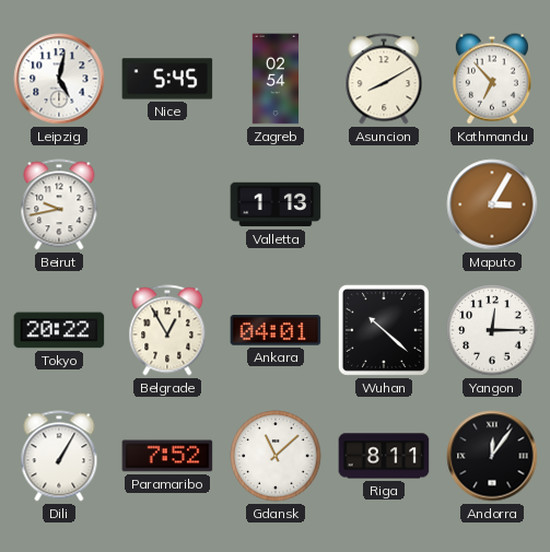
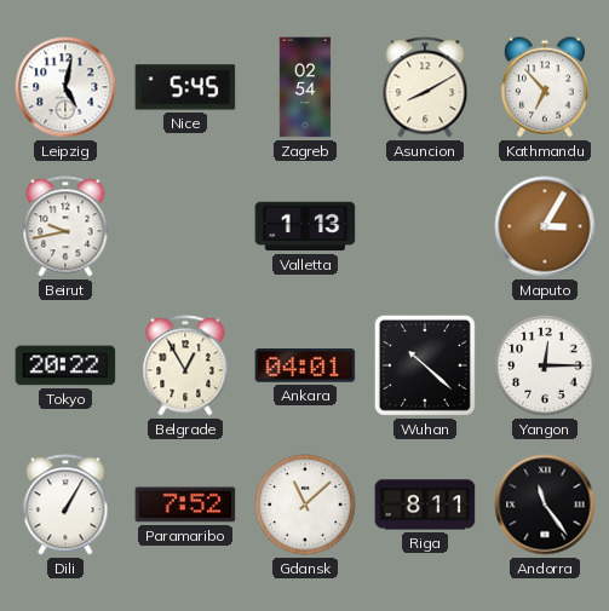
Andorra: 12:06 -> 11:24
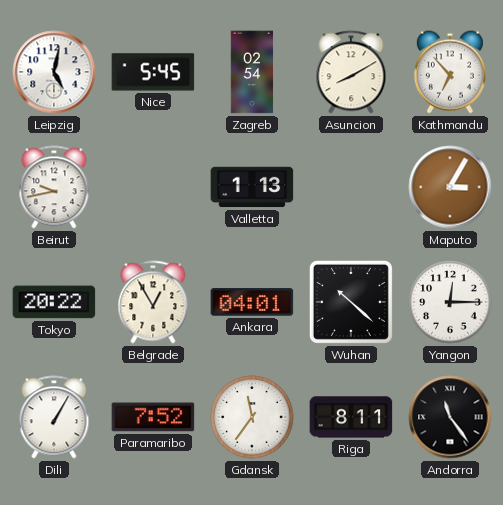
Gdansk: 11:08 -> 11:36
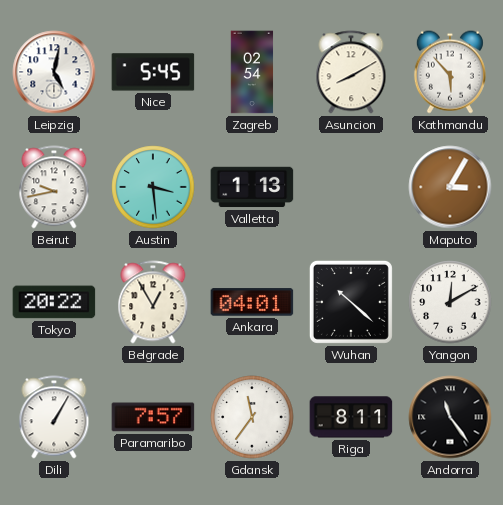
Kathmandu: 6:53 -> 5:53
Austin: none -> 3:29
Yangon: 12:15 -> 12:10
Paramaribo: 7:52 -> 7:57
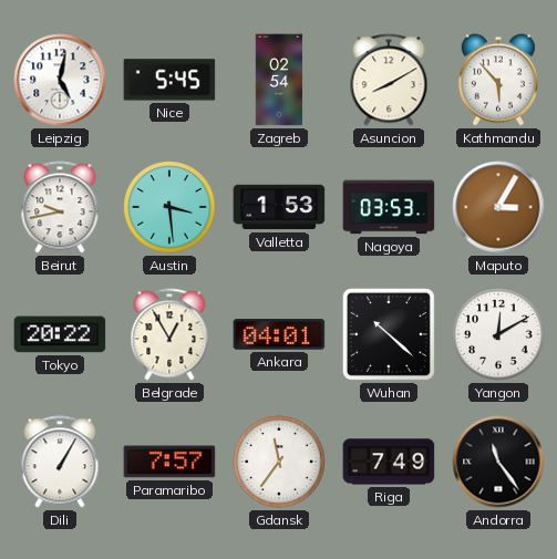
Valletta: 1:13 -> 1:53
Nagoya: none -> 03:53
Riga: 8:11 -> 7:49
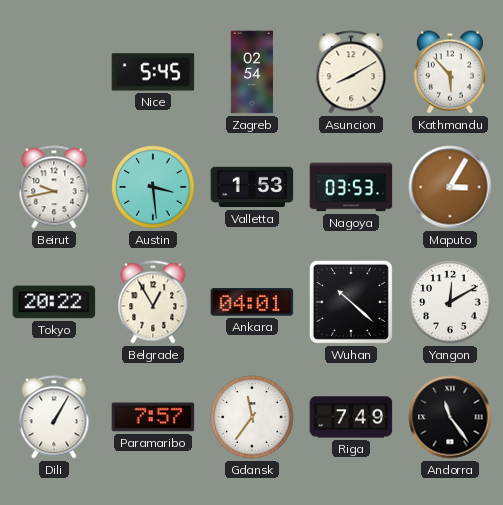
Leipzig: 5:02 -> none
